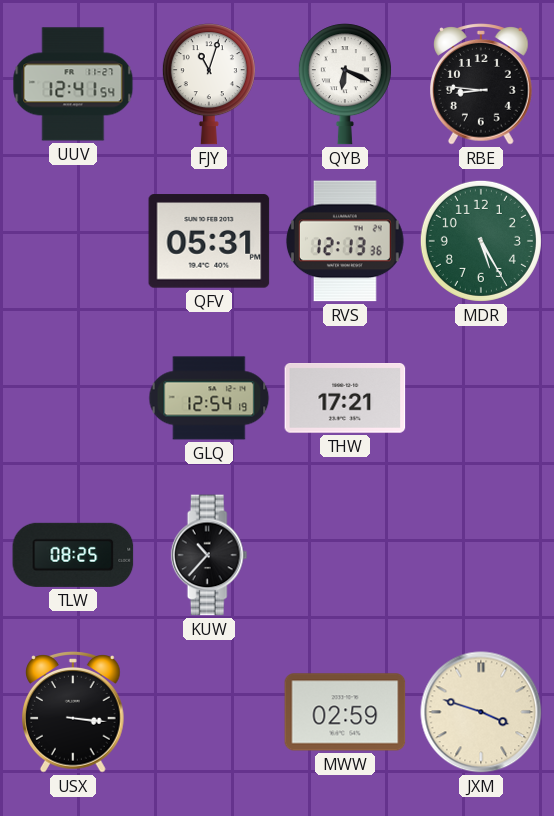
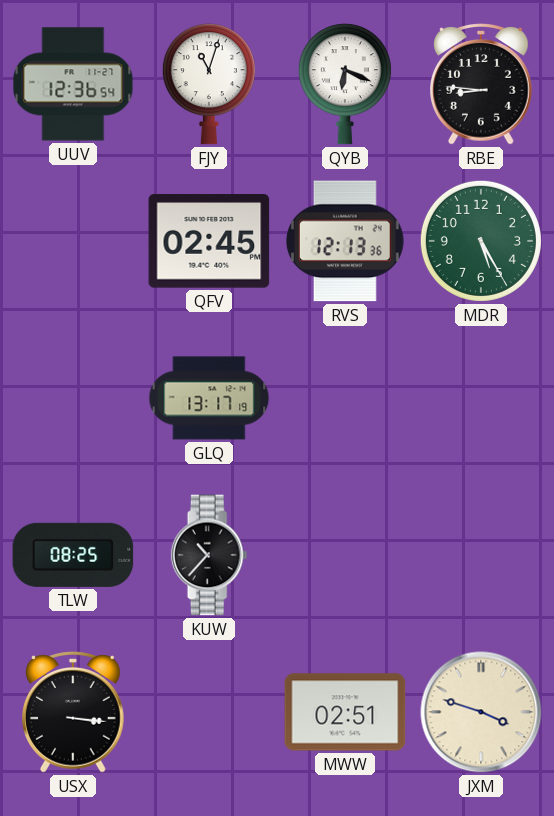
UUV: 12:41 -> 12:36
QFV: 05:31 -> 02:45
GLQ: 12:54 -> 13:17
THW: 17:21 -> none
MWW: 02:59 -> 02:51
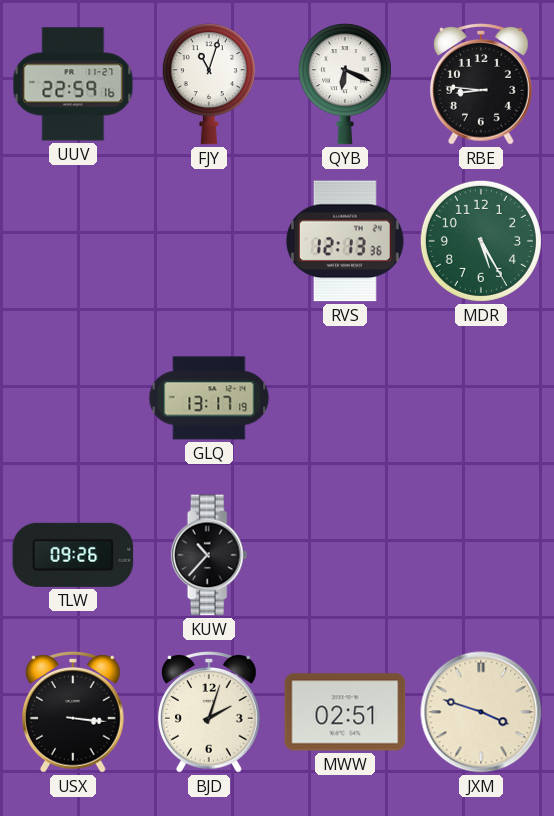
UUV: 12:36 -> 22:59
QFV: 02:45 -> none
TLW: 08:25 -> 09:26
BJD: none -> 2:03
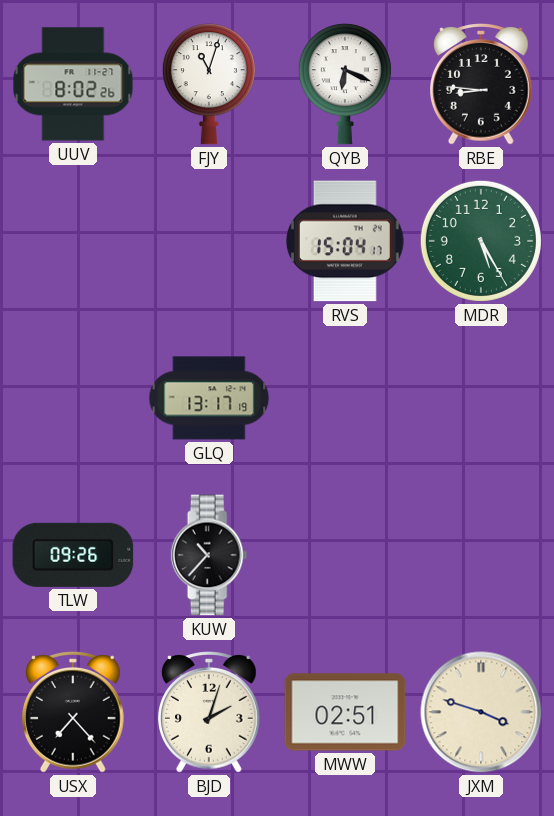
UUV: 22:59 -> 8:02
RVS: 12:13 -> 15:04
USX: 3:16 -> 7:23
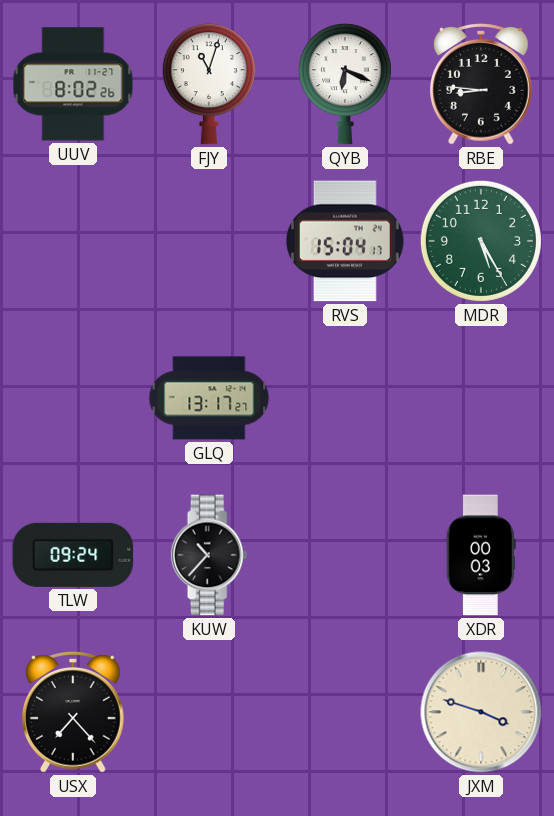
GLQ: 13:17:19 -> 13:17:27
TLW: 09:26 -> 09:24
XDR: none -> 00:03
BJD: 2:03 -> none
MWW: 02:51 -> none
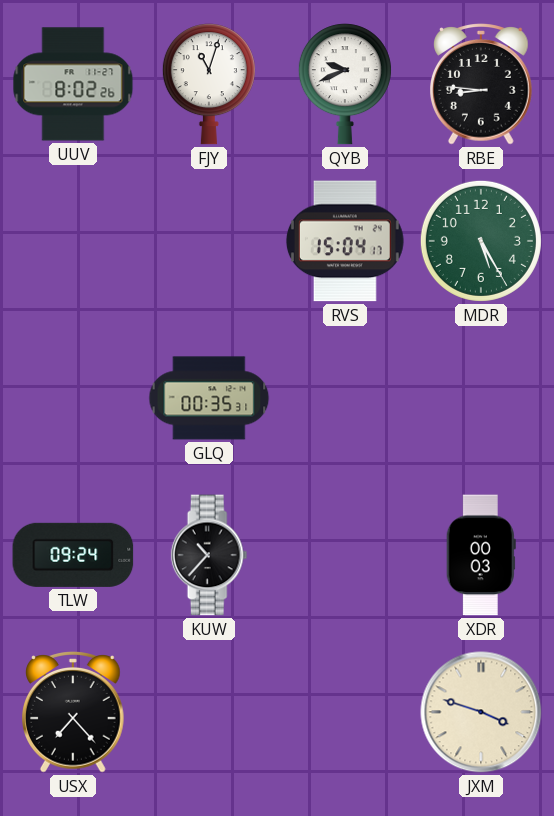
QYB: 6:19 -> 9:41
GLQ: 13:17 -> 00:35
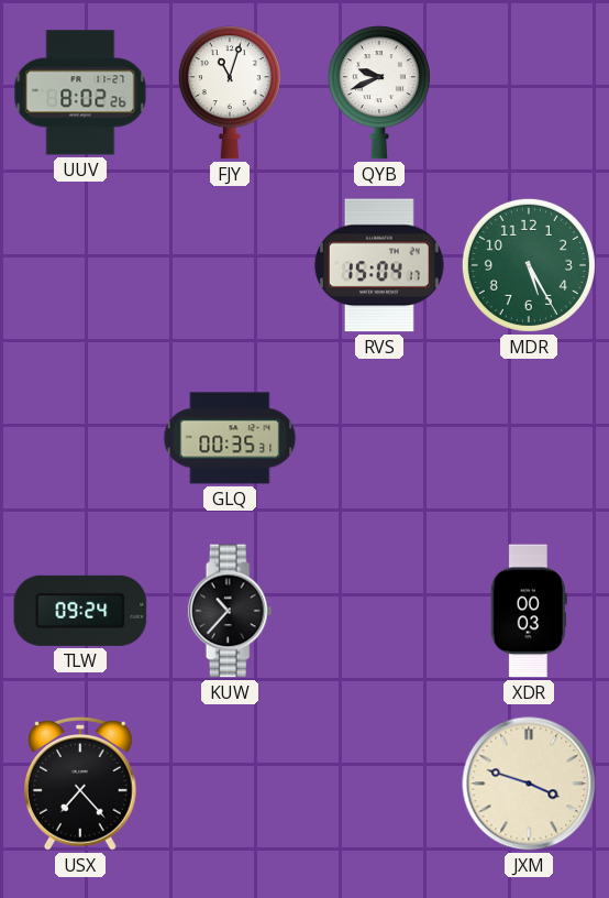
RBE: 8:46 -> none
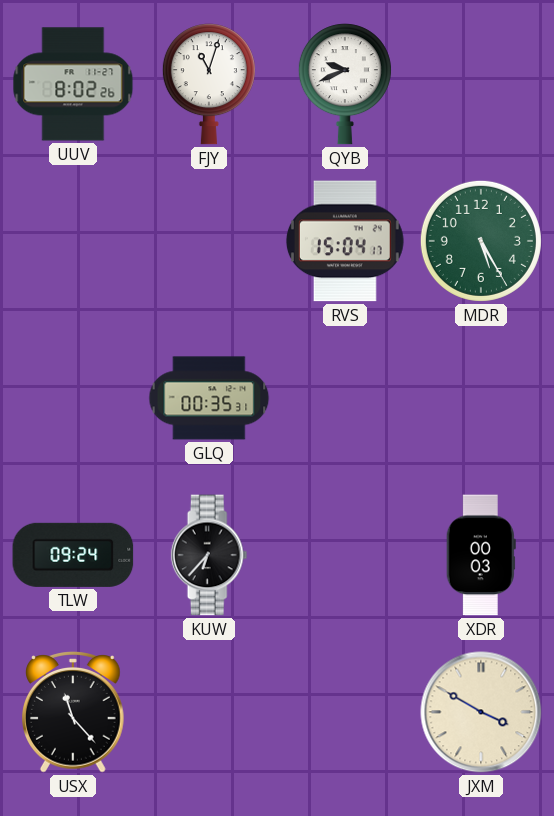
KUW: 10:37 -> 6:37
USX: 7:23 -> 11:23
JXM: 3:48 -> 3:50
